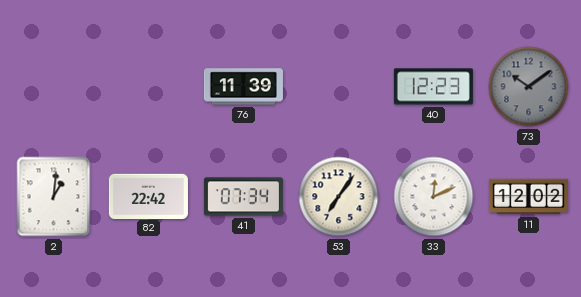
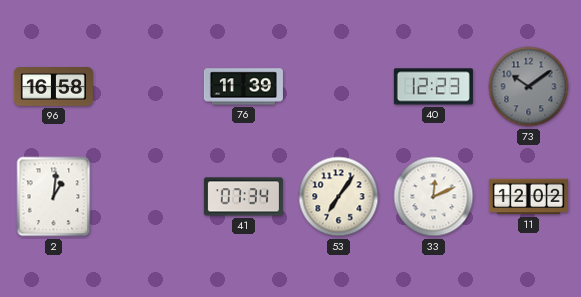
96: none -> 16:58
82: 22:42 -> none
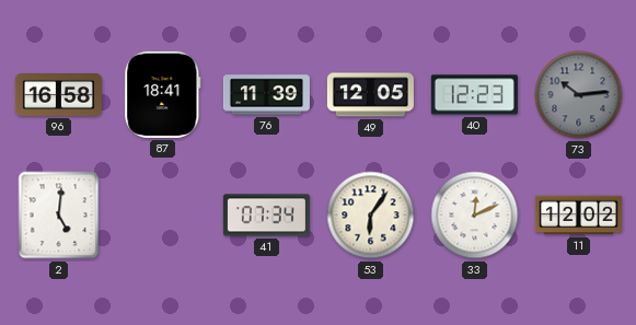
87: none -> 18:41
49: none -> 12:05
73: 10:09 -> 10:14
2: 1:01 -> 5:01
53: 7:06 -> 6:06
